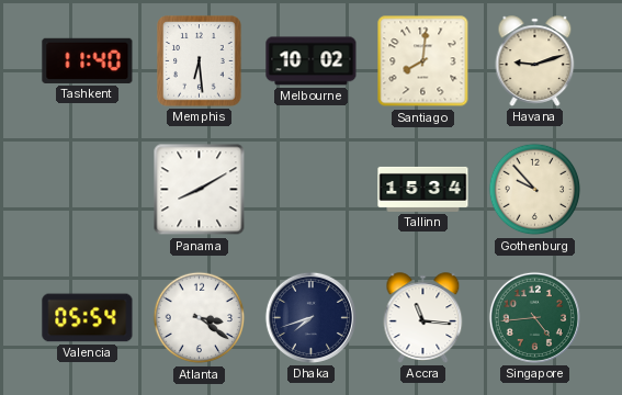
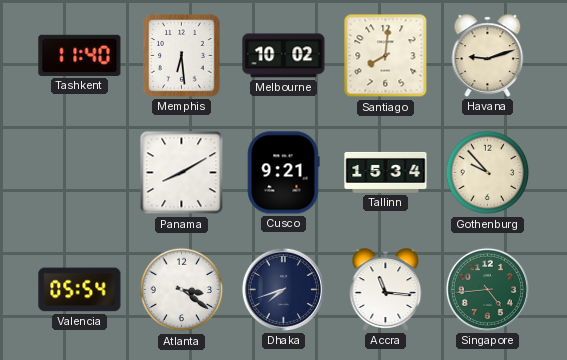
Cusco: none -> 9:21
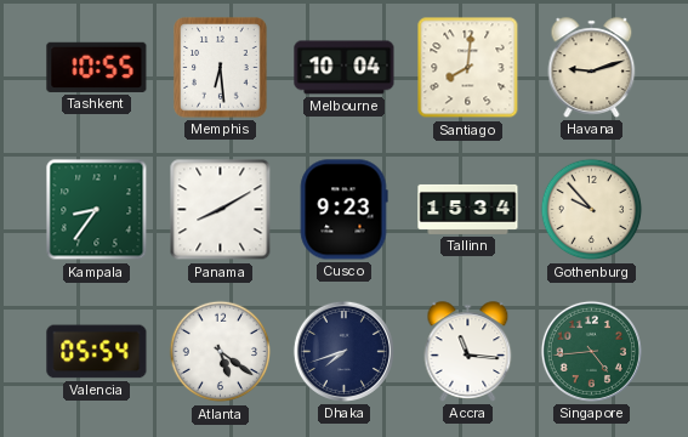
Tashkent: 11:40 -> 10:55
Melbourne: 10:02 -> 10:04
Kampala: none -> 8:36
Cusco: 9:21 -> 9:23
Atlanta: 3:21 -> 5:21
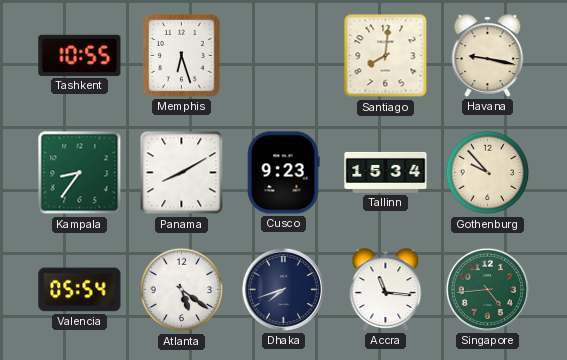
Memphis: 6:29 -> 6:27
Melbourne: 10:04 -> none
Havana: 9:12 -> 9:17
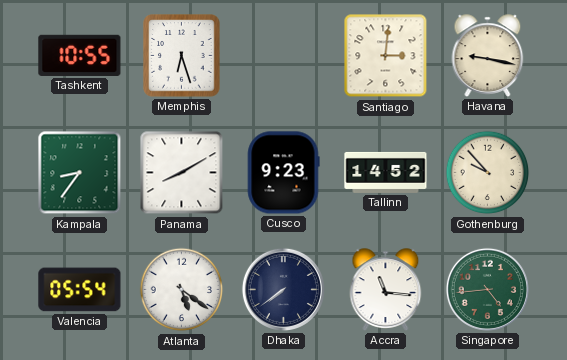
Santiago: 8:01 -> 3:01
Tallinn: 15:34 -> 14:52
Dhaka: 7:42 -> 7:39
